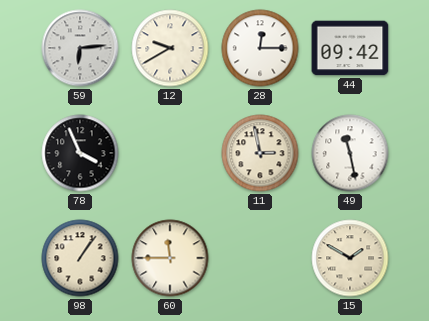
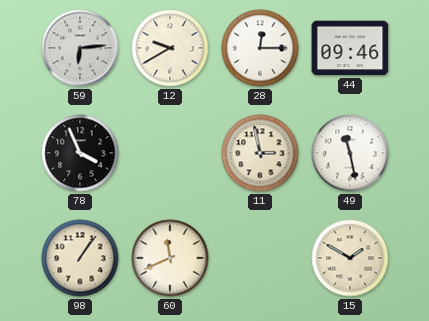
44: 09:42 -> 09:46
60: 11:45 -> 11:41
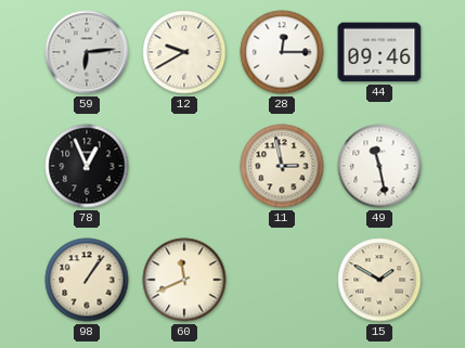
78: 3:56 -> 12:56
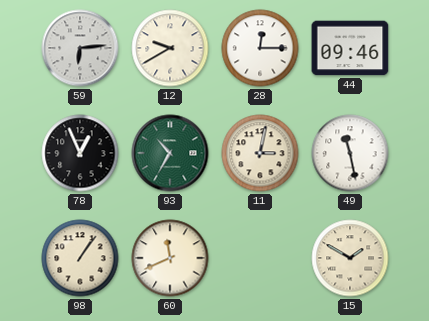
93: none -> 10:35
11: 2:58 -> 3:02
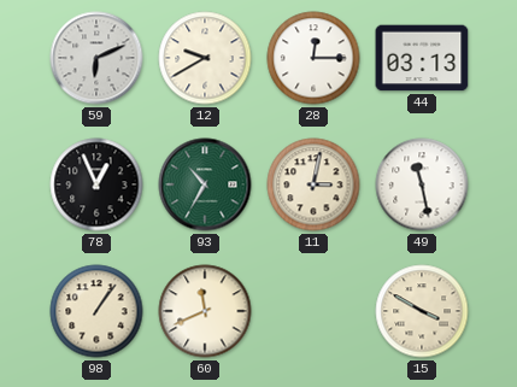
59: 6:14 -> 6:11
44: 09:46 -> 03:13
15: 1:50 -> 3:50
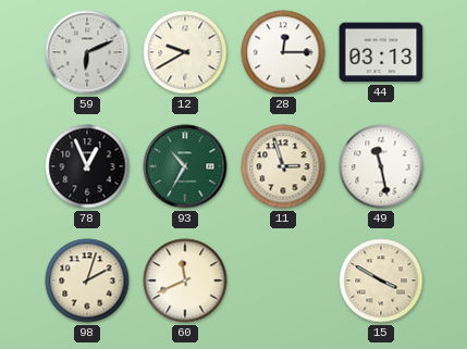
11: 3:02 -> 2:57
98: 1:06 -> 2:03
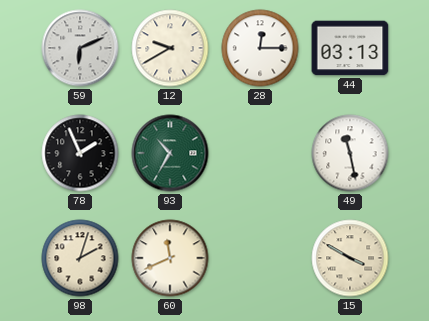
78: 12:56 -> 1:56
11: 2:57 -> none
